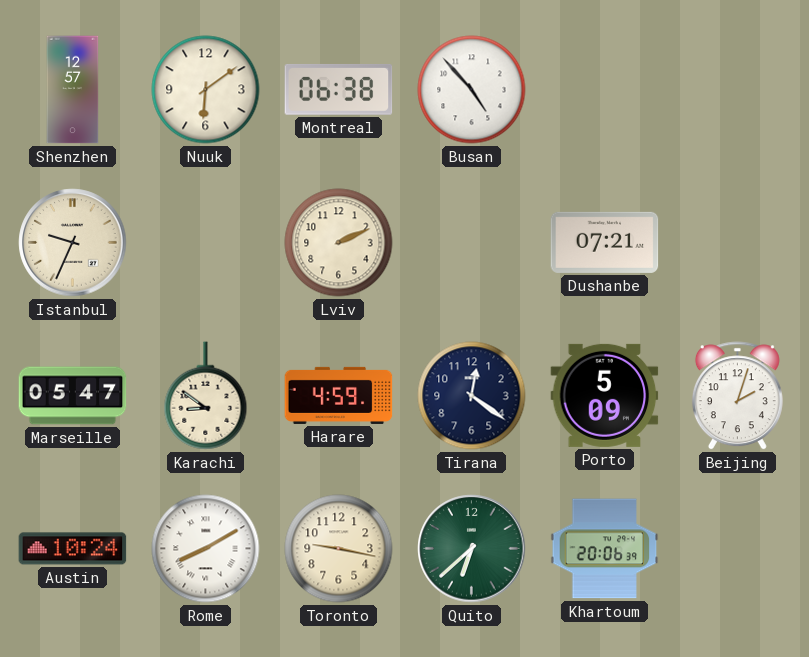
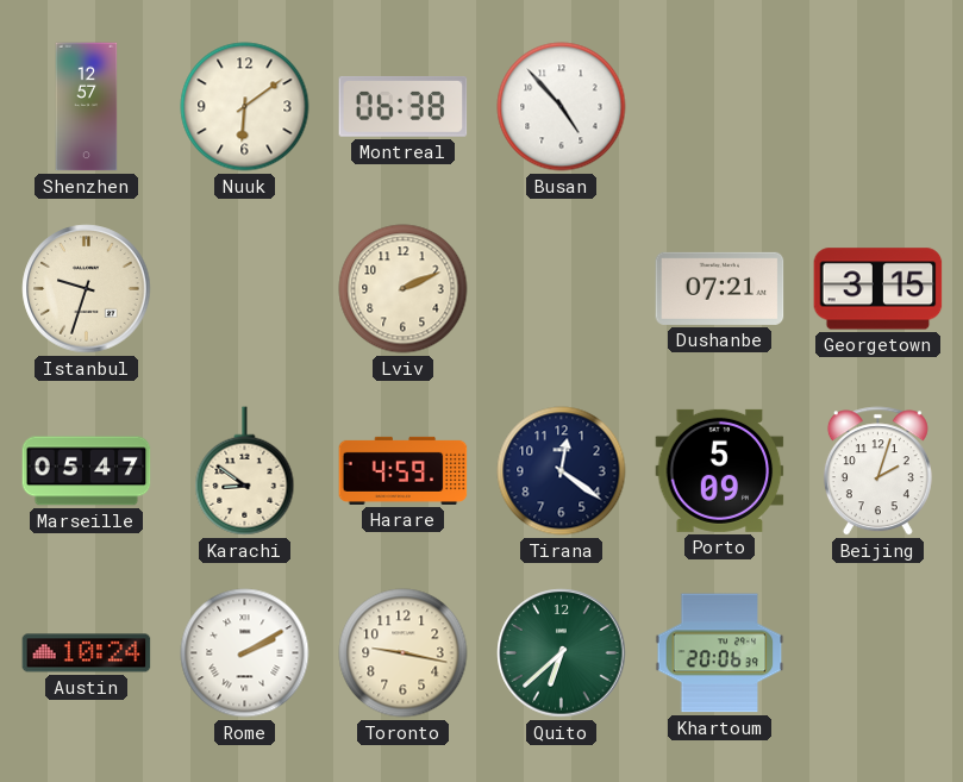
Istanbul: 9:34 -> 9:33
Georgetown: none -> 3:15
Rome: 8:10 -> 2:10
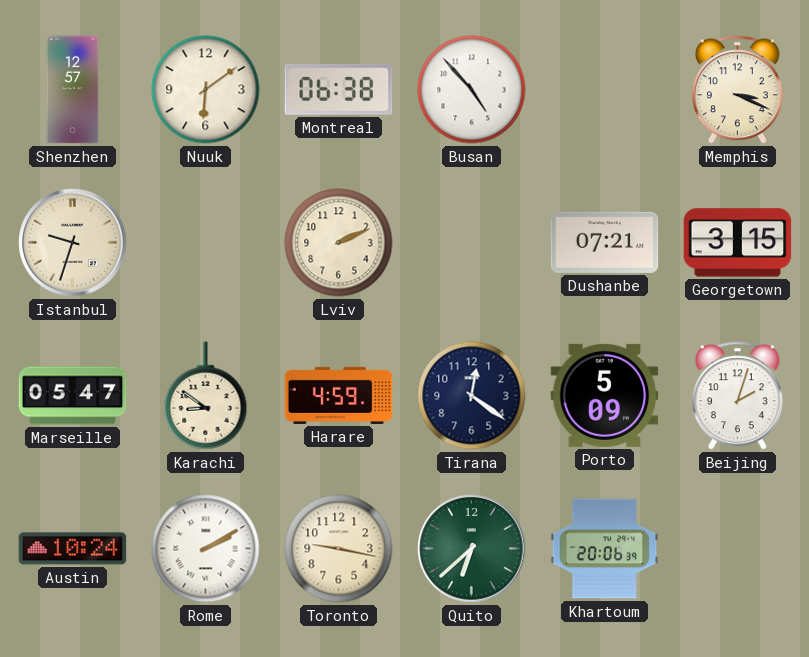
Memphis: none -> 3:19
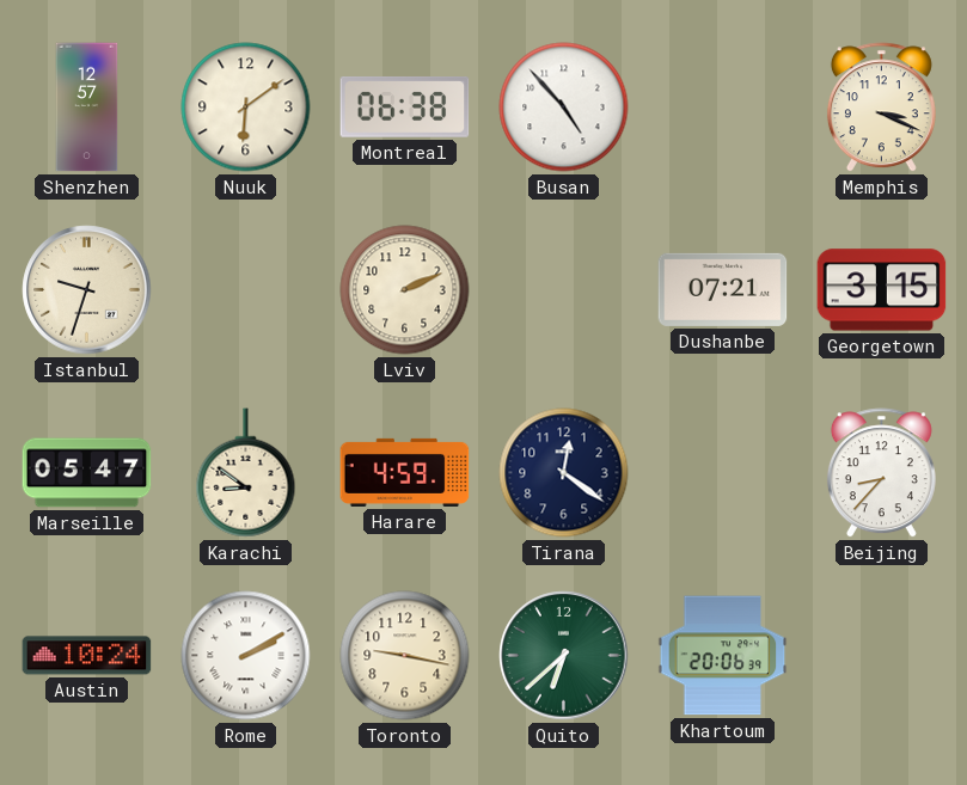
Porto: 5:09 -> none
Beijing: 2:03 -> 8:37
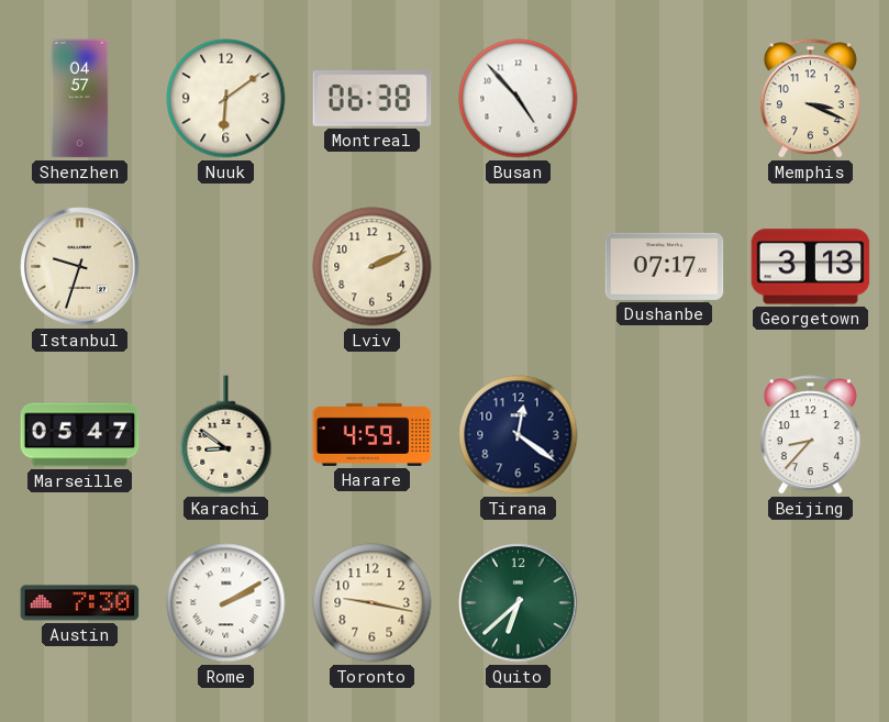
Shenzhen: 12:57 -> 04:57
Dushanbe: 07:21 -> 07:17
Georgetown: 3:15 -> 3:13
Austin: 10:24 -> 7:30
Khartoum: 20:06 -> none
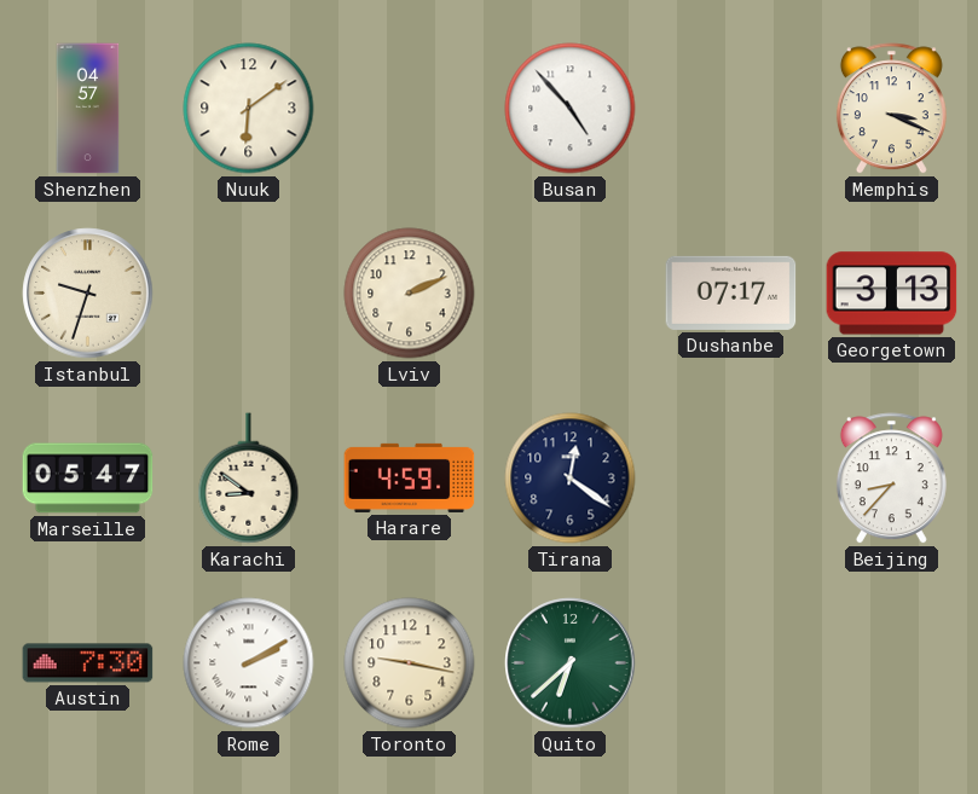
Montreal: 06:38 -> none
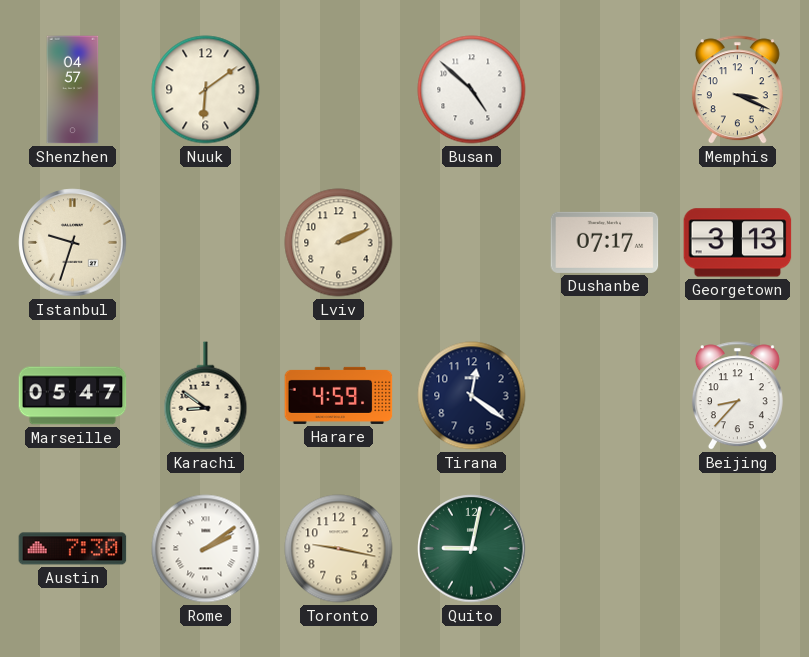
Busan: 4:53 -> 4:52
Rome: 2:10 -> 2:09
Quito: 6:38 -> 9:02
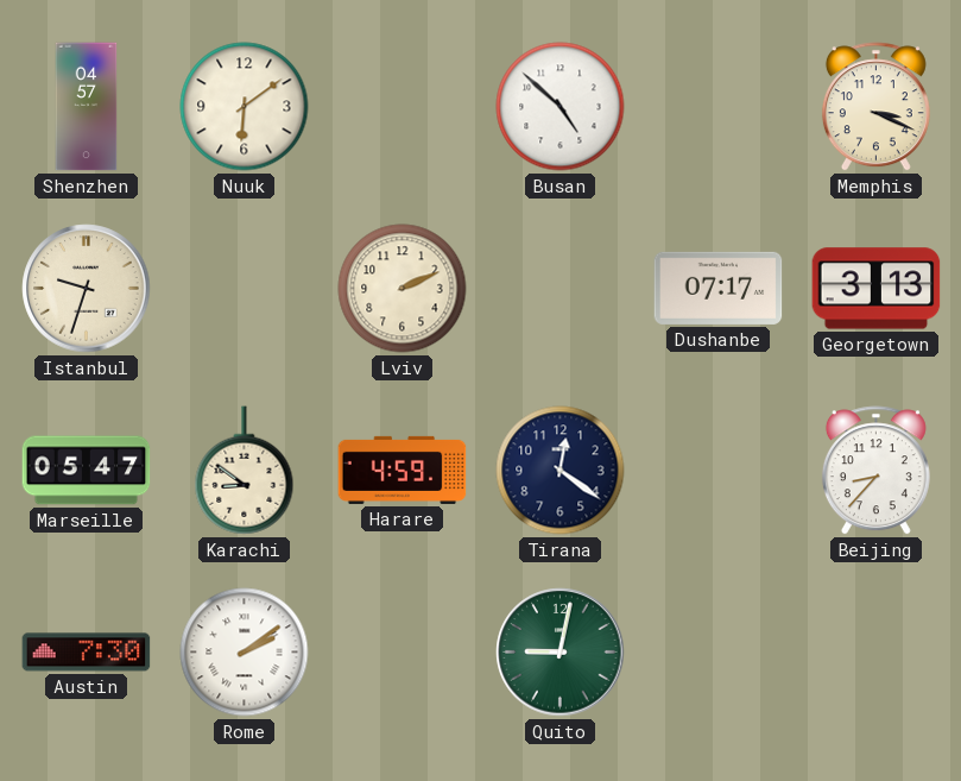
Toronto: 9:17 -> none
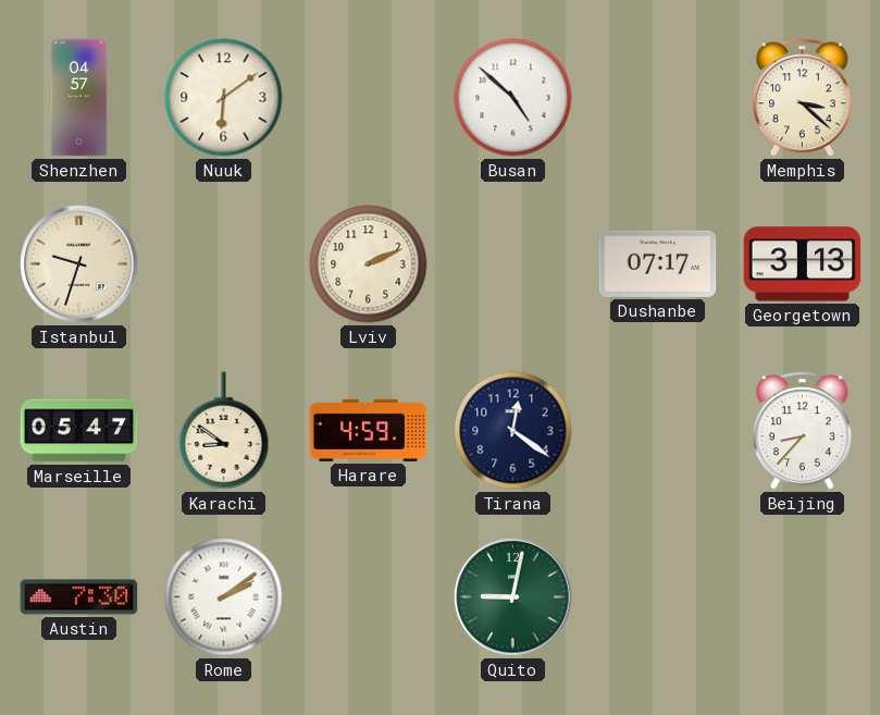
Memphis: 3:19 -> 3:22
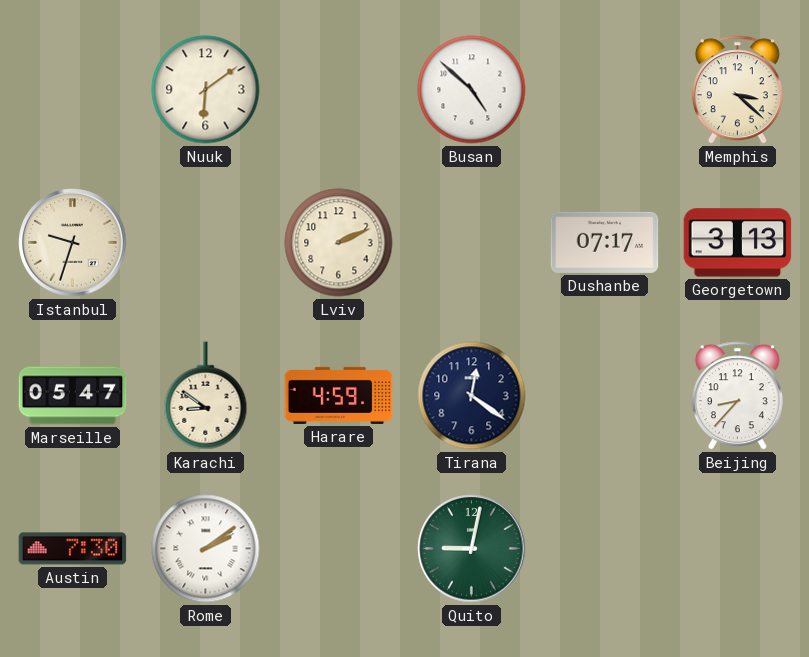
Shenzhen: 04:57 -> none
